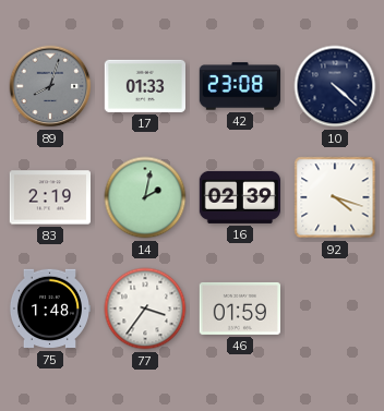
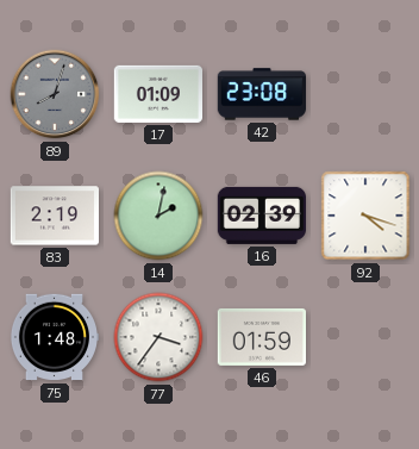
17: 01:33 -> 01:09
10: 4:22 -> none
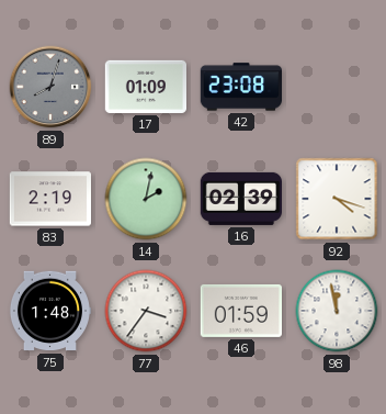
98: none -> 11:58
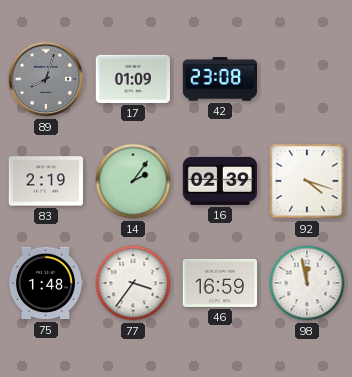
14: 2:02 -> 2:06
46: 01:59 -> 16:59
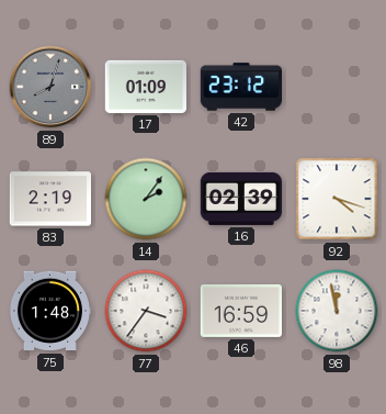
42: 23:08 -> 23:12
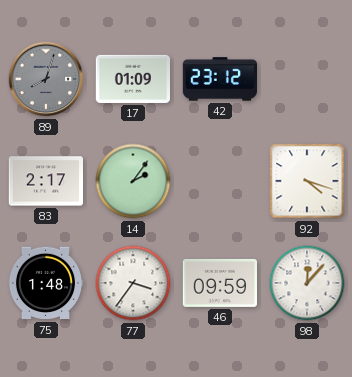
83: 2:19 -> 2:17
16: 02:39 -> none
46: 16:59 -> 09:59
98: 11:58 -> 12:07
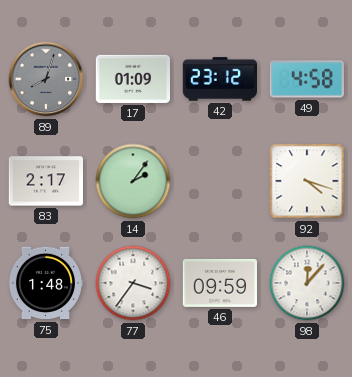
49: none -> 4:58
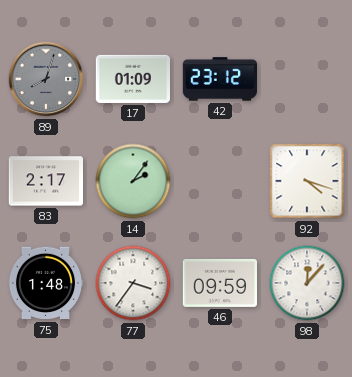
49: 4:58 -> none
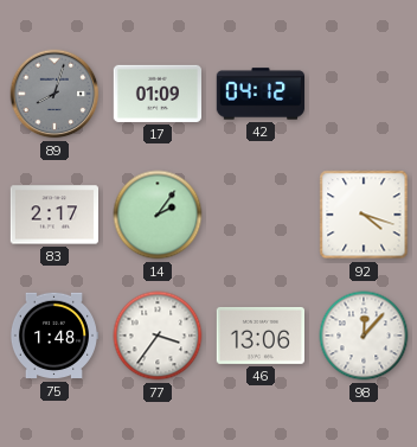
42: 23:12 -> 04:12
46: 09:59 -> 13:06
